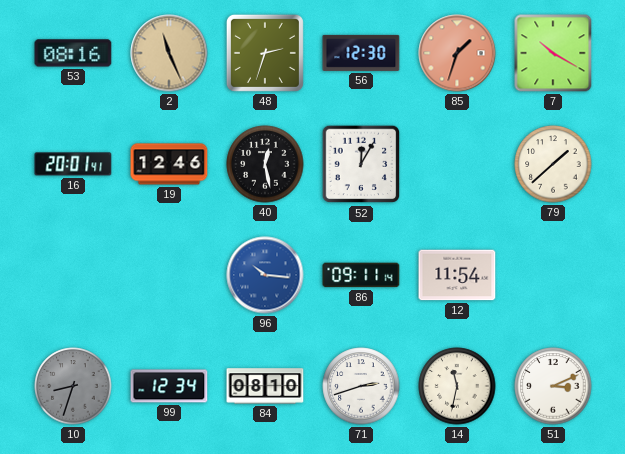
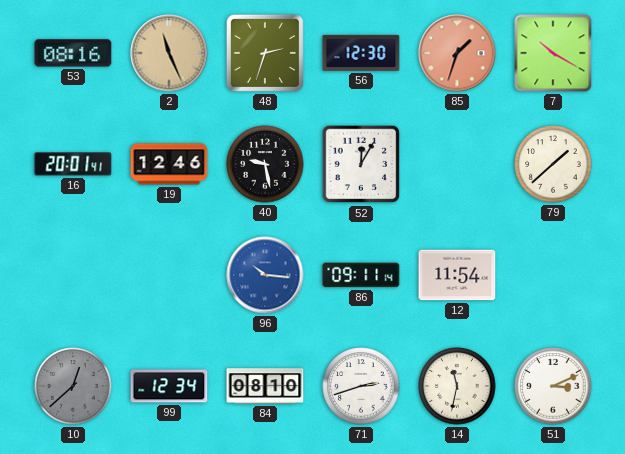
40: 12:28 -> 9:28
10: 8:33 -> 12:38
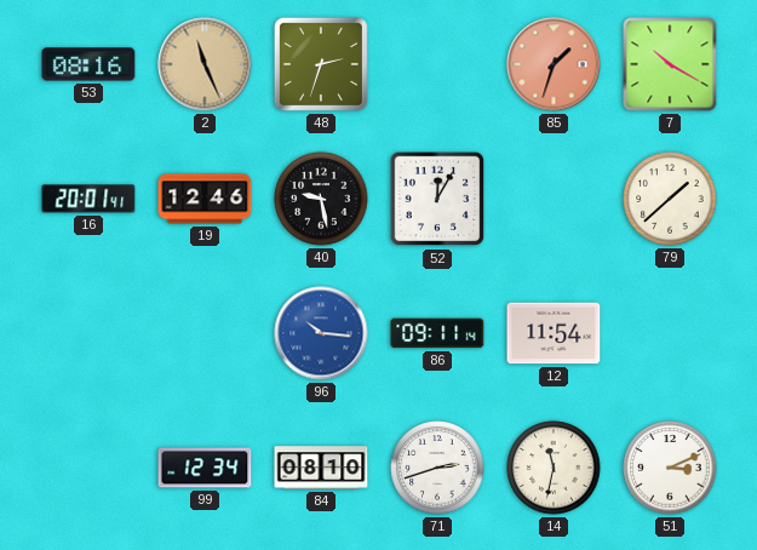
56: 12:30 -> none
10: 12:38 -> none
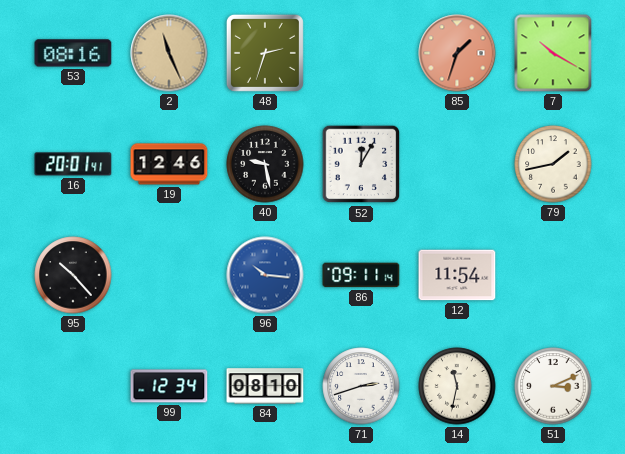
79: 1:38 -> 1:43
95: none -> 10:23
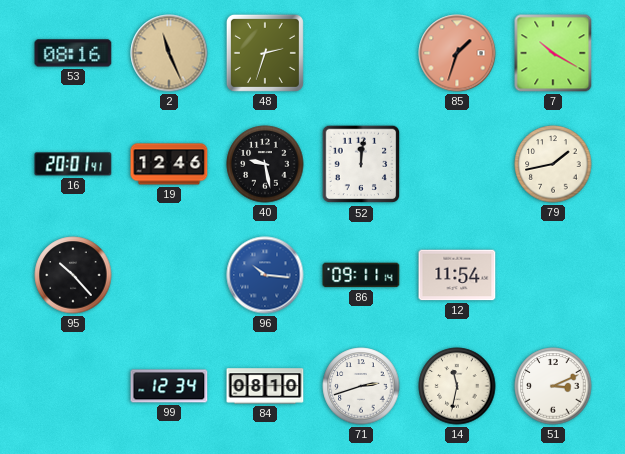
52: 12:05 -> 12:01
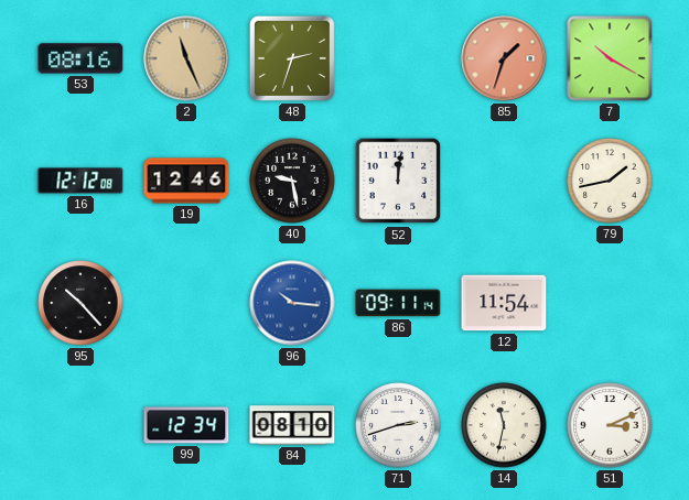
16: 20:01 -> 12:12
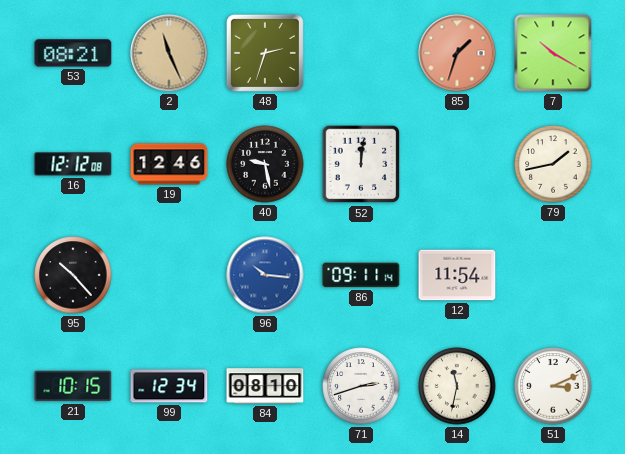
53: 08:16 -> 08:21
21: none -> 10:15
